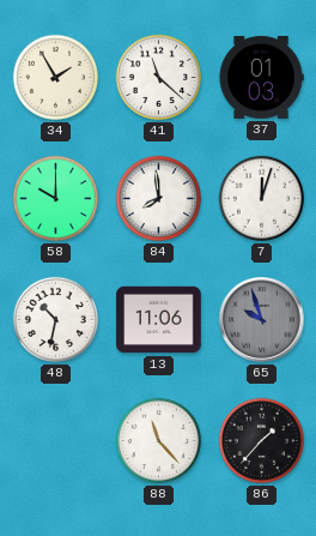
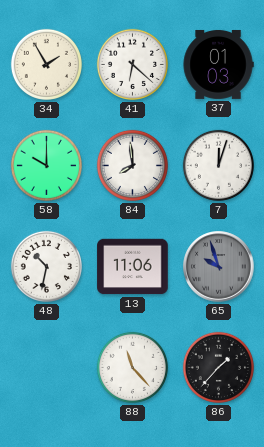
41: 11:22 -> 6:22
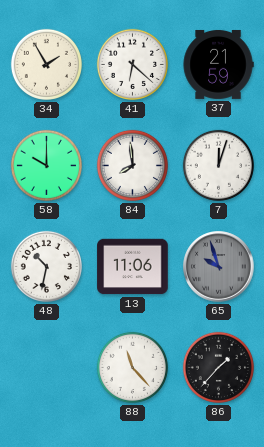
37: 01:03 -> 21:59
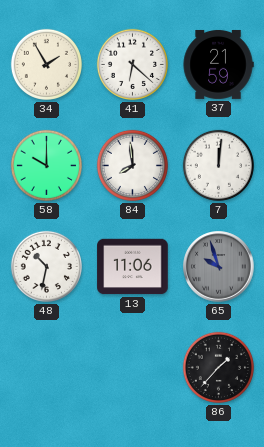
7: 12:03 -> 12:01
88: 11:23 -> none
